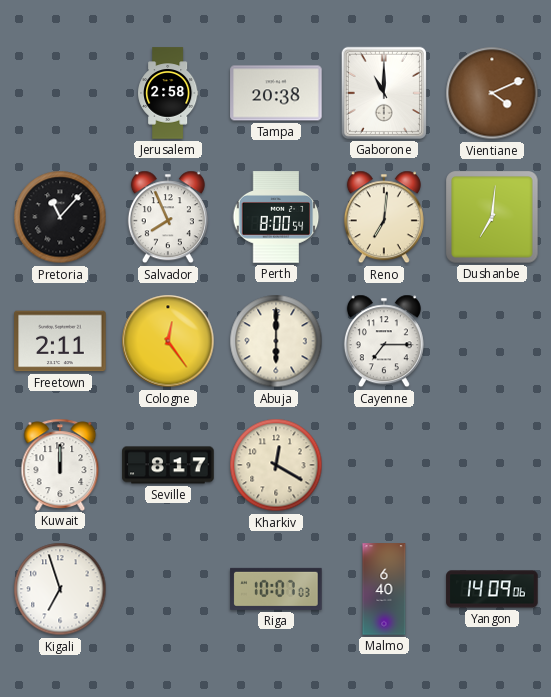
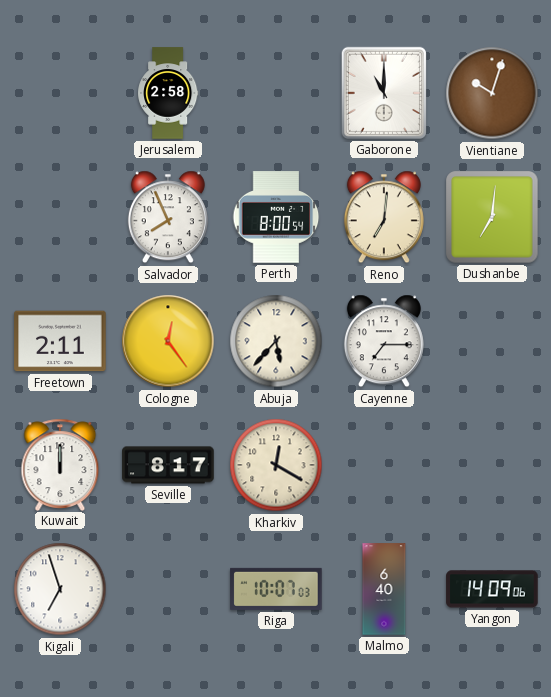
Tampa: 20:38 -> none
Vientiane: 4:11 -> 10:03
Pretoria: 11:07 -> none
Abuja: 6:00 -> 5:37
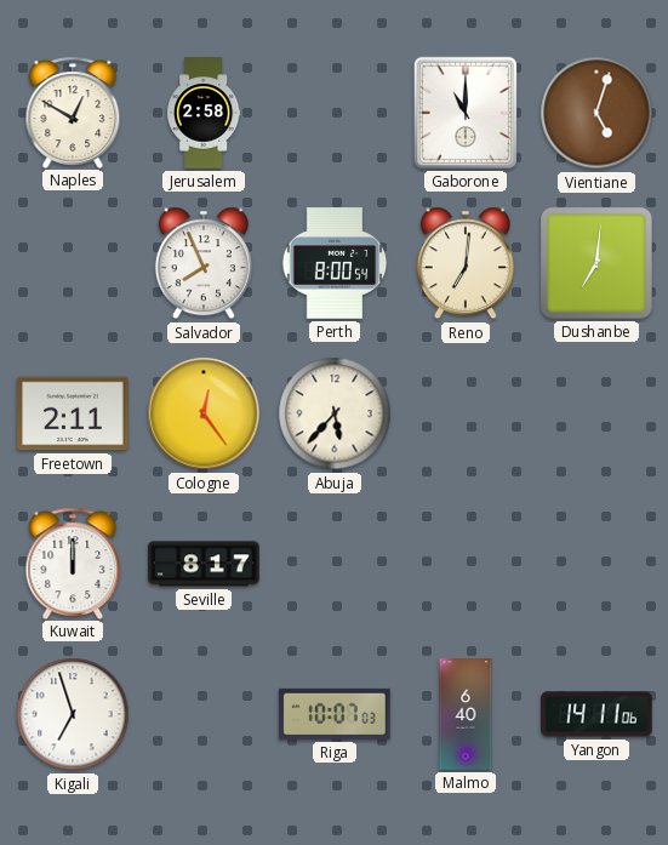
Naples: none -> 12:50
Vientiane: 10:03 -> 5:03
Cayenne: 7:15 -> none
Kharkiv: 12:20 -> none
Yangon: 14:09 -> 14:11
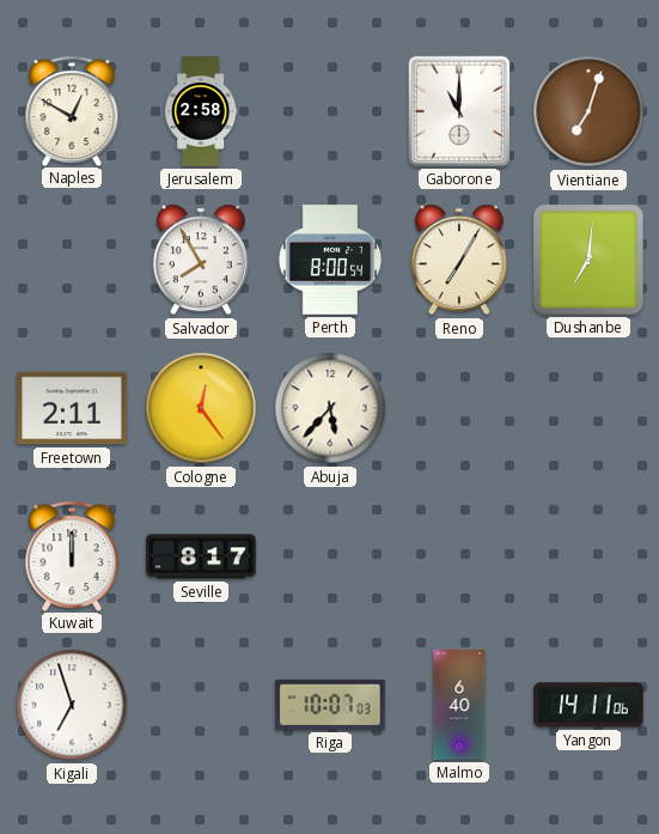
Vientiane: 5:03 -> 7:03
Salvador: 7:56 -> 7:55
Reno: 7:01 -> 7:05
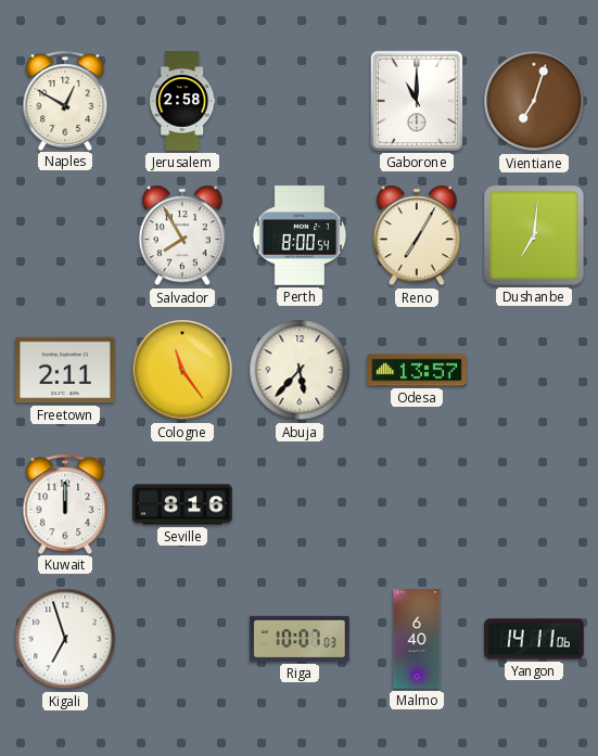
Cologne: 12:24 -> 11:24
Odesa: none -> 13:57
Seville: 8:17 -> 8:16
